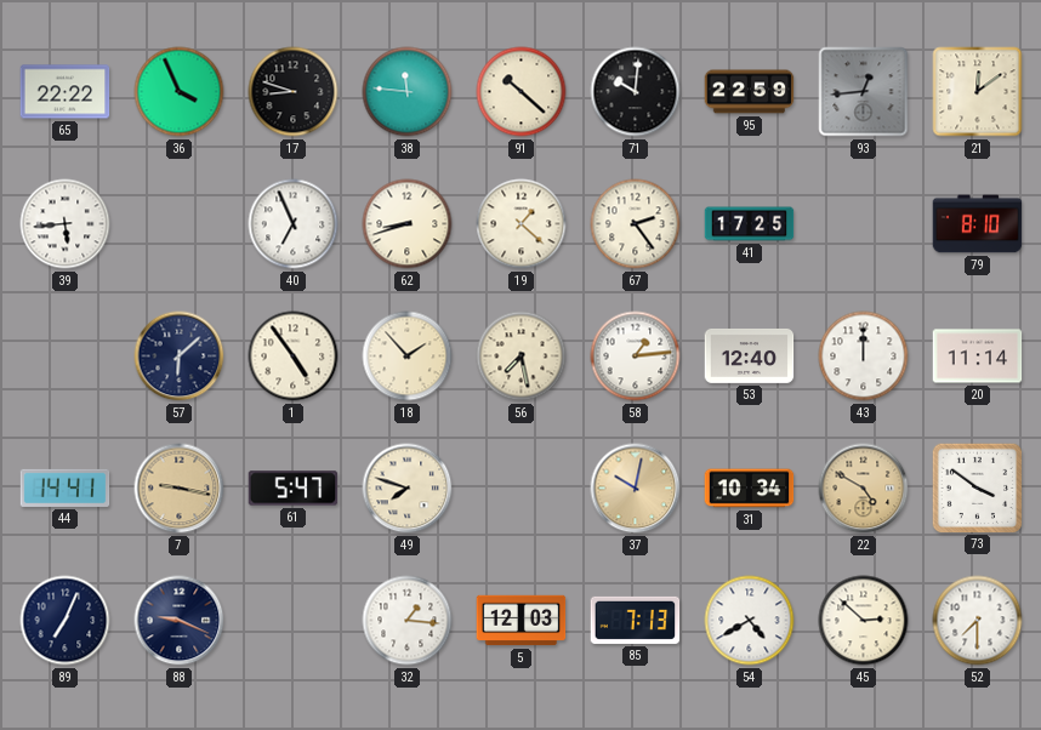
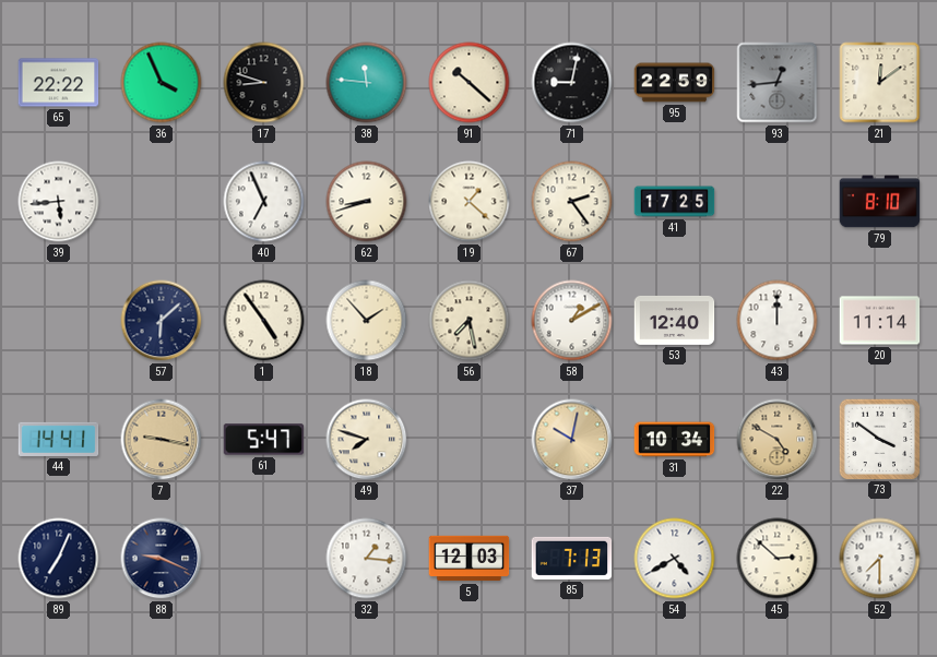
71: 10:01 -> 9:02
58: 1:14 -> 1:10
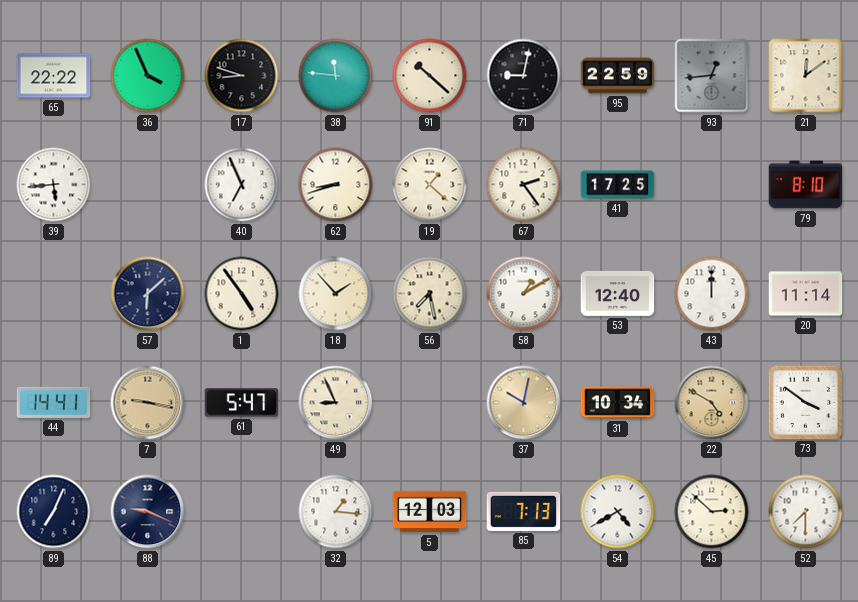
49: 7:48 -> 8:56
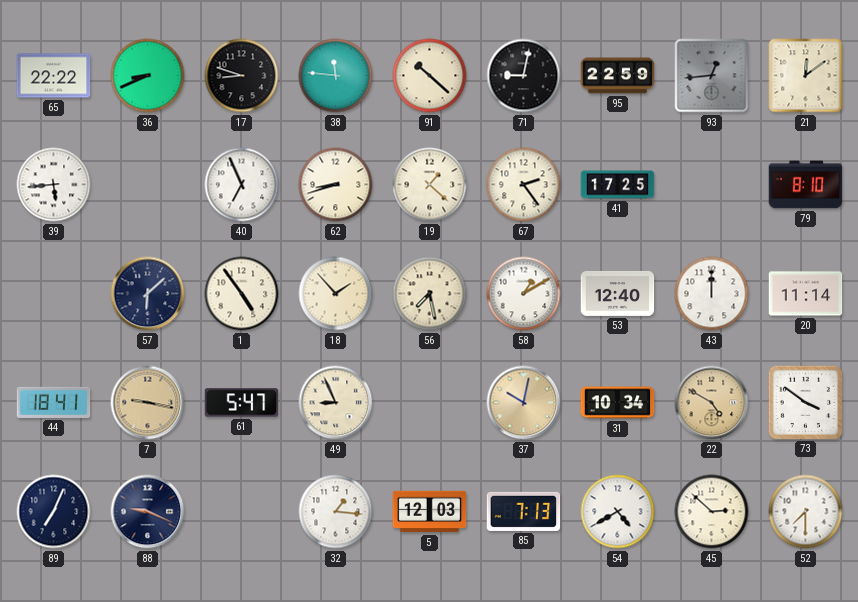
36: 3:56 -> 8:41
44: 14:41 -> 18:41
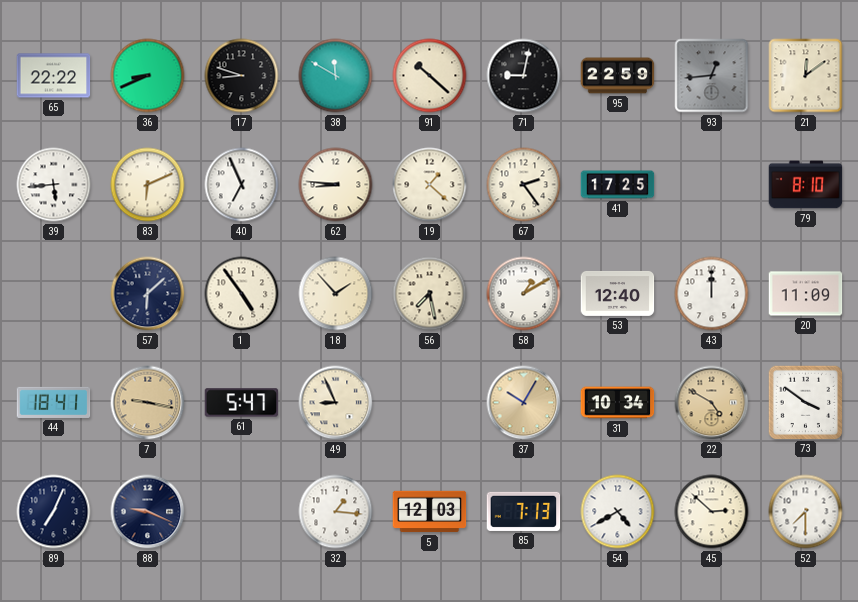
38: 11:46 -> 11:50
83: none -> 6:11
62: 8:42 -> 8:46
20: 11:14 -> 11:09
37: 10:02 -> 10:05
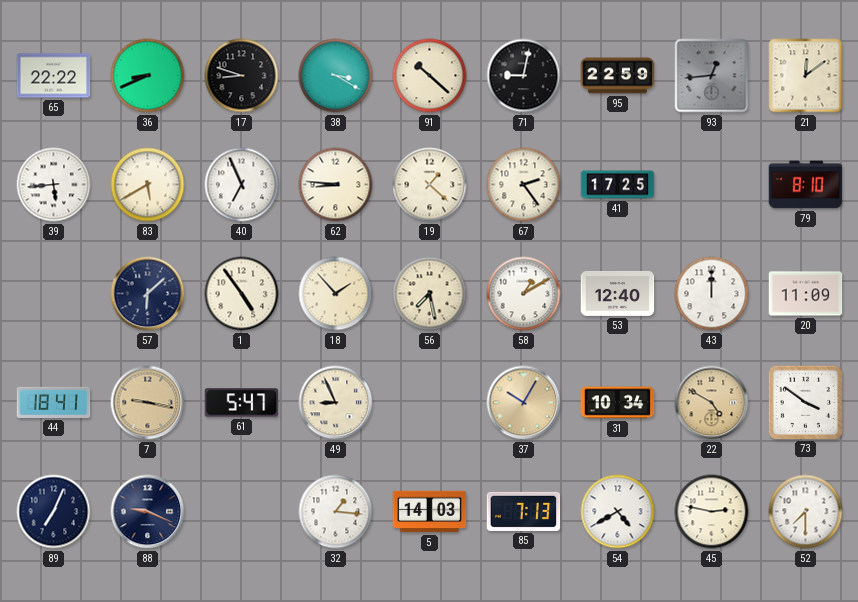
38: 11:50 -> 3:20
83: 6:11 -> 5:40
5: 12:03 -> 14:03
45: 2:52 -> 2:47
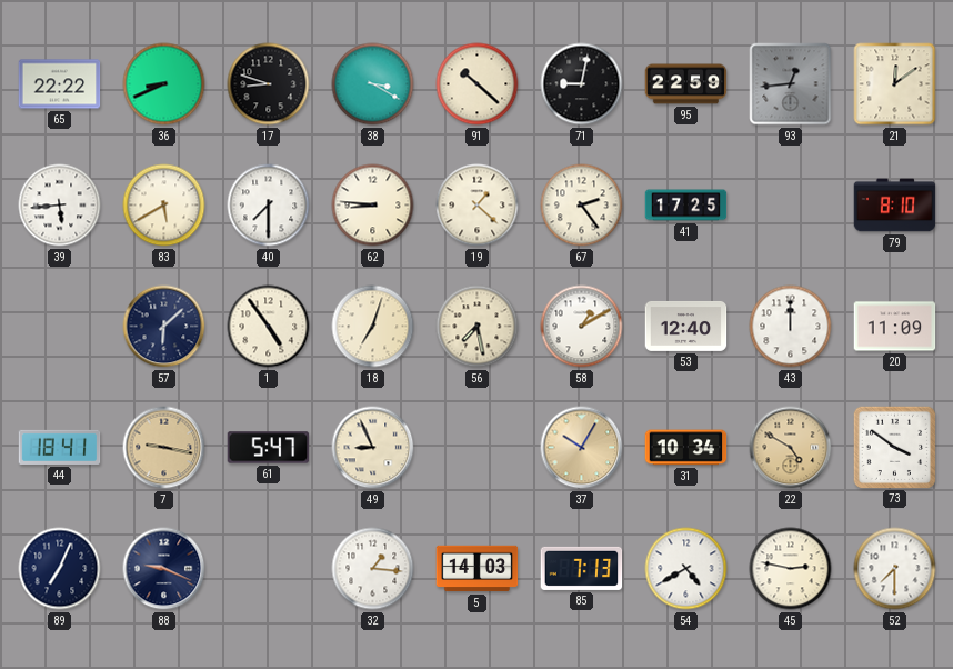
40: 6:56 -> 7:30
18: 1:53 -> 7:03
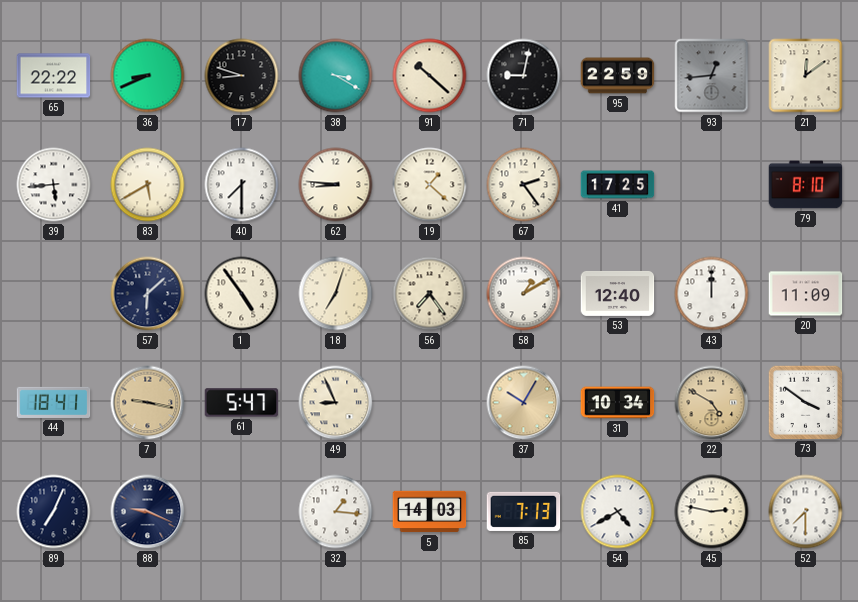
56: 7:28 -> 7:24
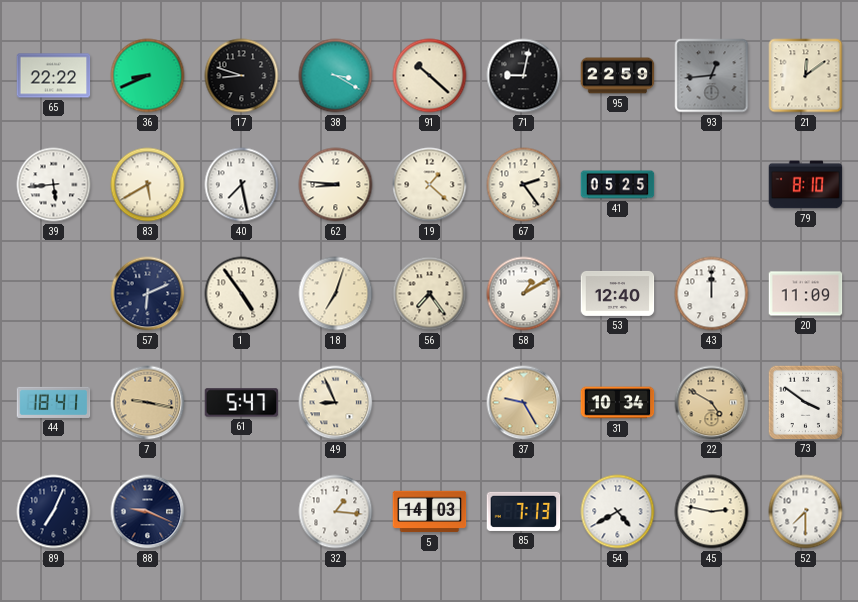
40: 7:30 -> 7:28
41: 17:25 -> 05:25
57: 6:08 -> 6:11
37: 10:05 -> 9:25
